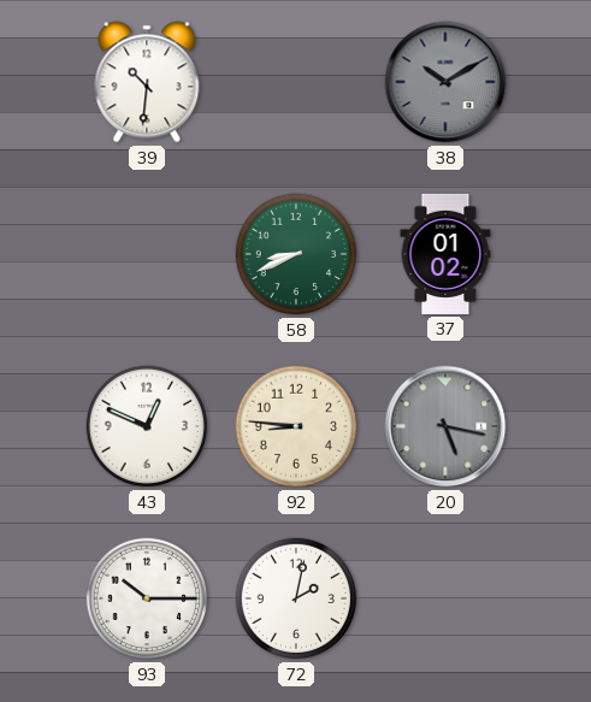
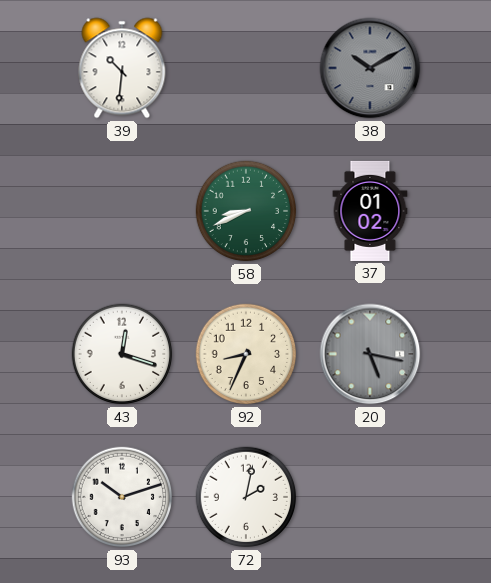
43: 12:49 -> 12:18
92: 8:46 -> 8:34
93: 10:15 -> 10:12
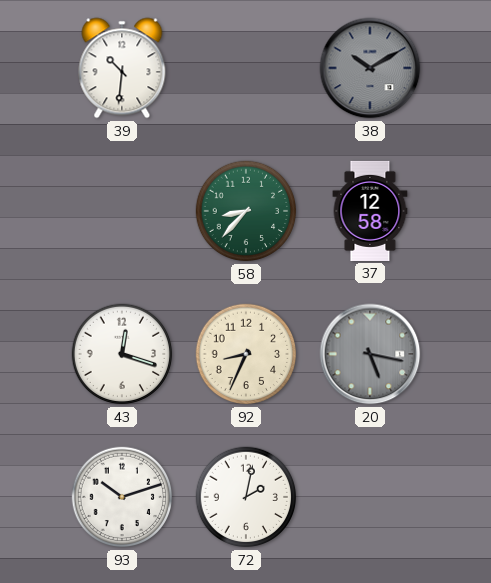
58: 8:41 -> 8:37
37: 01:02 -> 12:58
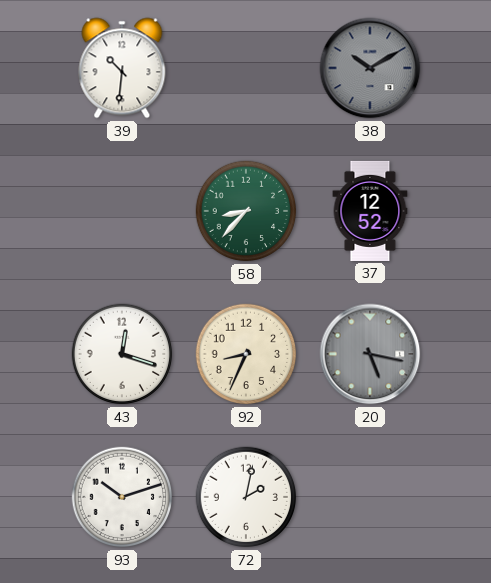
37: 12:58 -> 12:52
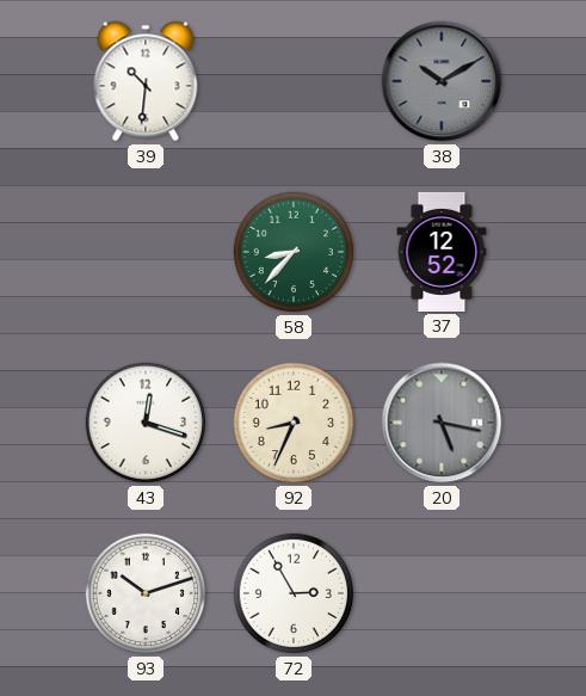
72: 2:02 -> 2:55
